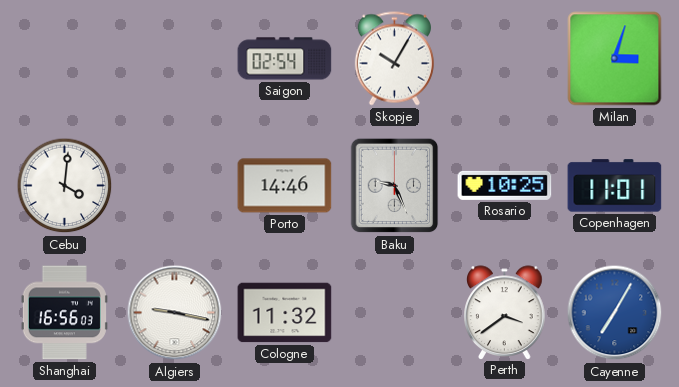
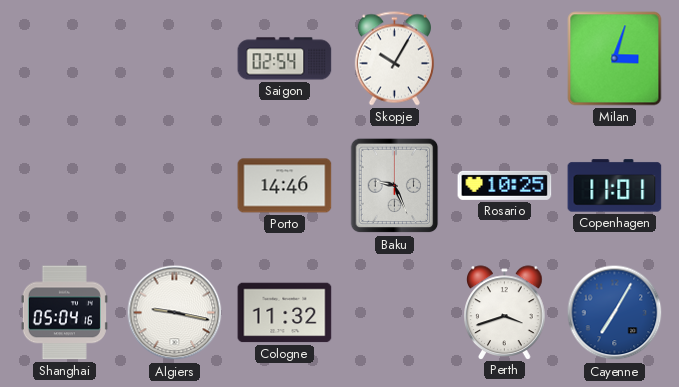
Cebu: 4:01 -> none
Shanghai: 16:56 -> 05:04
Perth: 3:39 -> 3:42
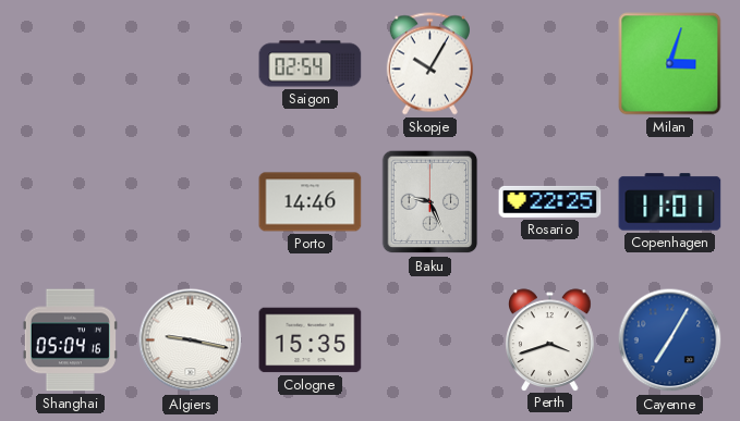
Rosario: 10:25 -> 22:25
Cologne: 11:32 -> 15:35
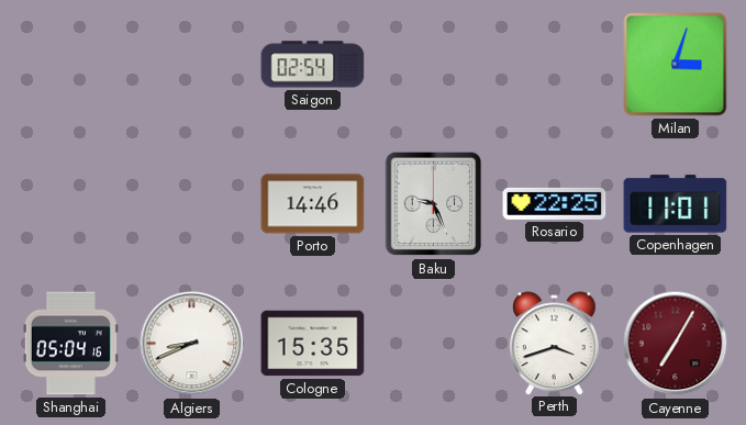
Skopje: 10:05 -> none
Algiers: 9:17 -> 8:41
Cayenne dial: blue -> burgundy
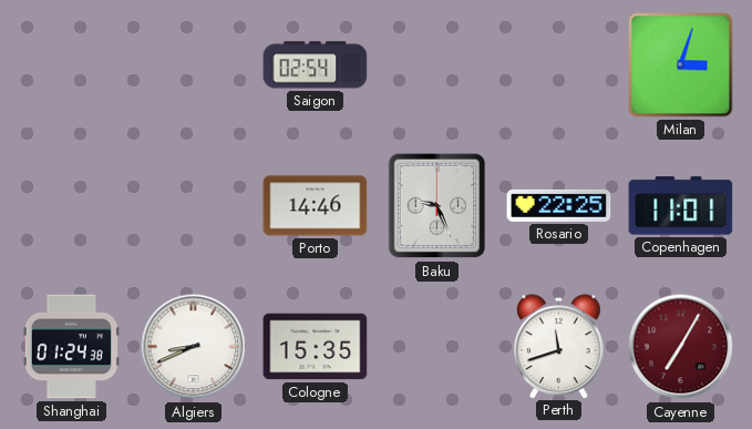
Shanghai: 05:04 -> 01:24
Perth: 3:42 -> 11:42
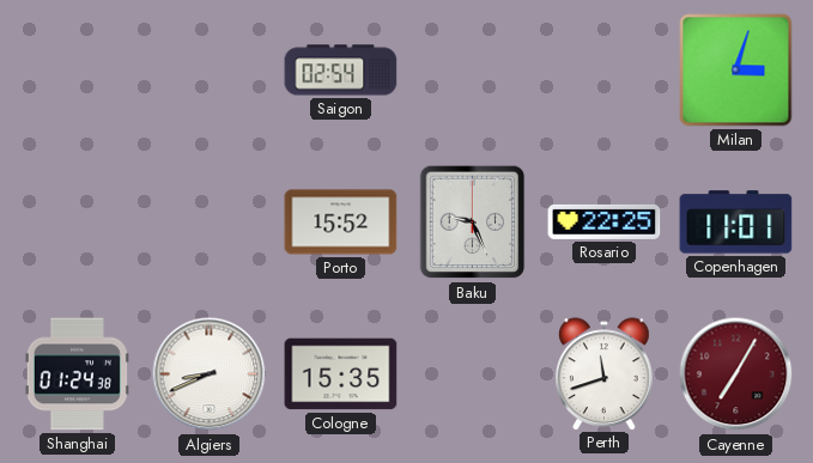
Porto: 14:46 -> 15:52
